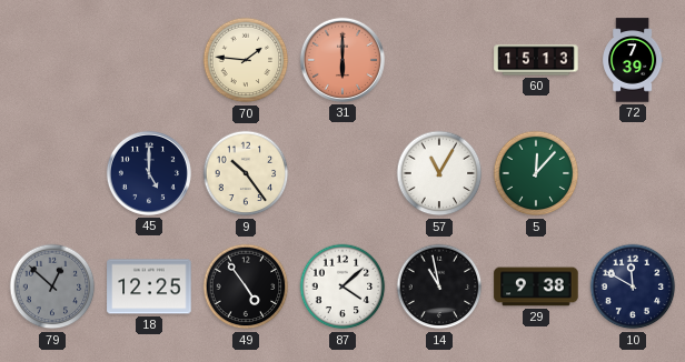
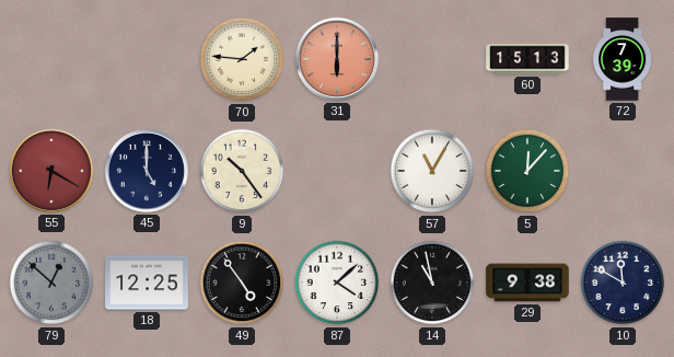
55: none -> 6:20
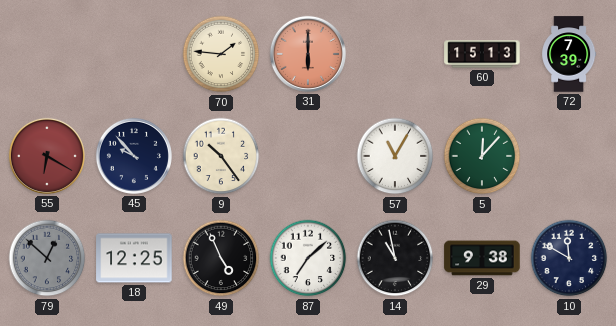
45: 5:00 -> 9:53
49: 4:54 -> 4:56
87: 4:08 -> 7:08
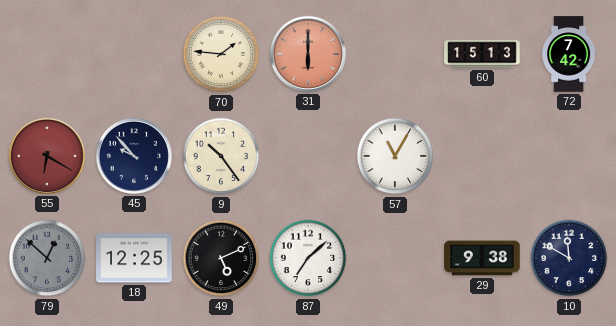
72: 7:39 -> 7:42
5: 12:07 -> none
49: 4:56 -> 5:11
14: 10:58 -> none
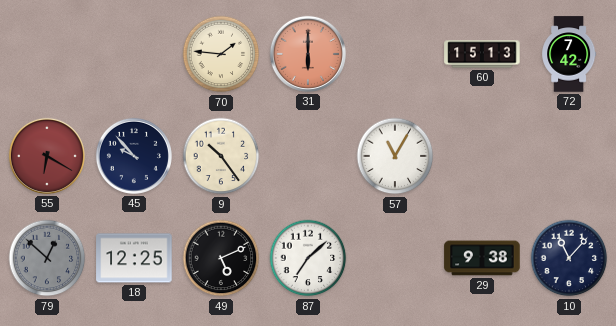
10: 11:50 -> 11:07
